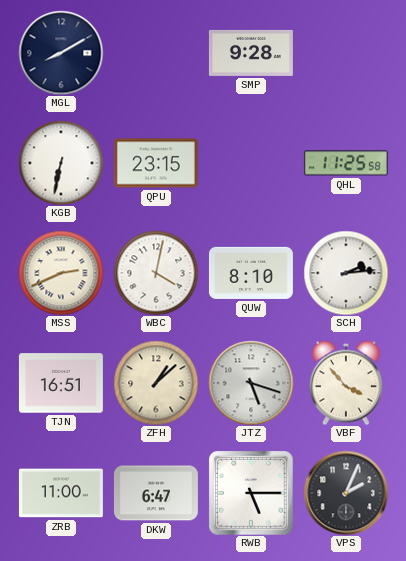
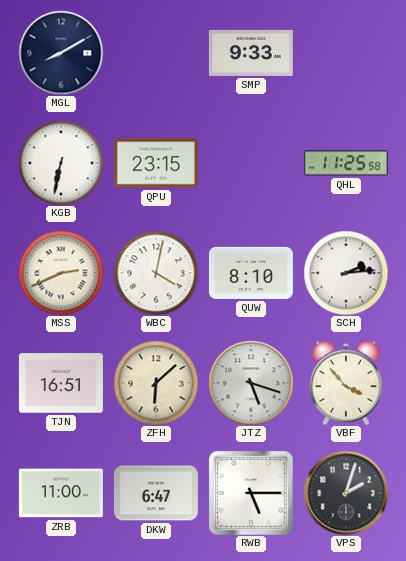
SMP: 9:28 -> 9:33
ZFH: 1:08 -> 6:08
VPS: 2:04 -> 2:03
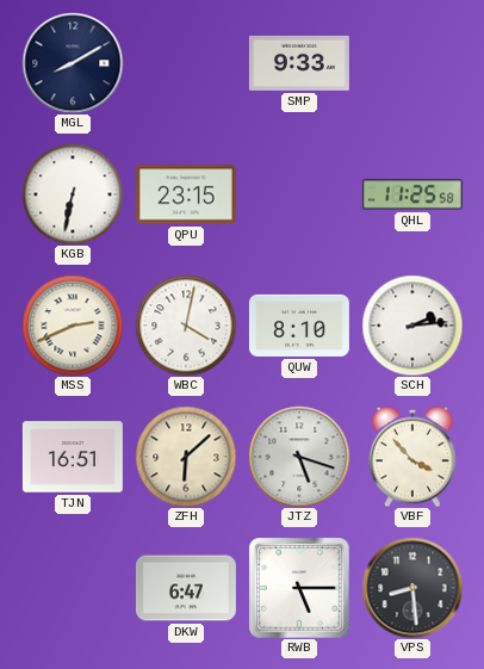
ZRB: 11:00 -> none
VPS: 2:03 -> 8:29
